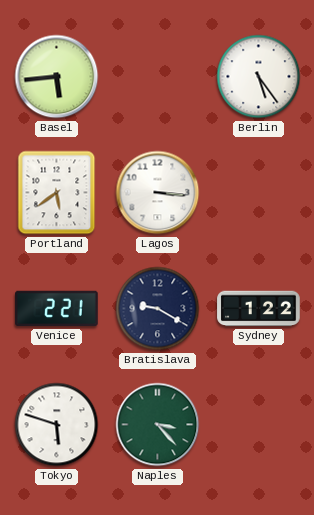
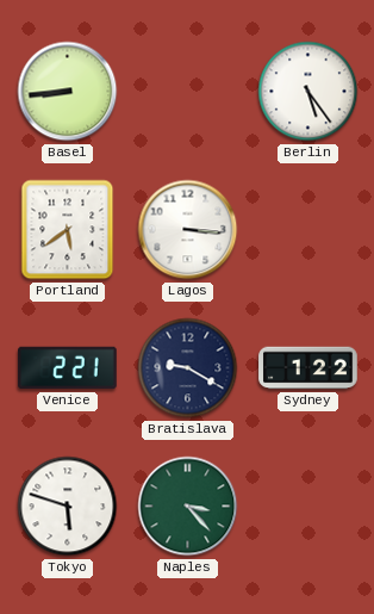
Basel: 5:44 -> 8:44
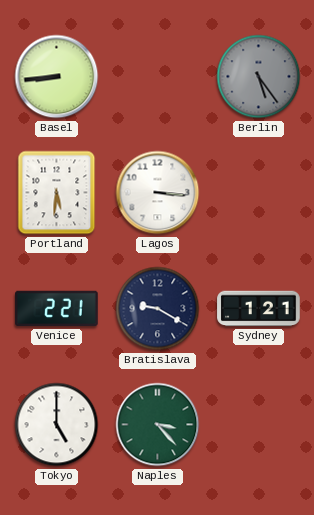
Berlin dial: white -> grey
Portland: 5:39 -> 5:31
Sydney: 1:22 -> 1:21
Tokyo: 5:48 -> 5:00
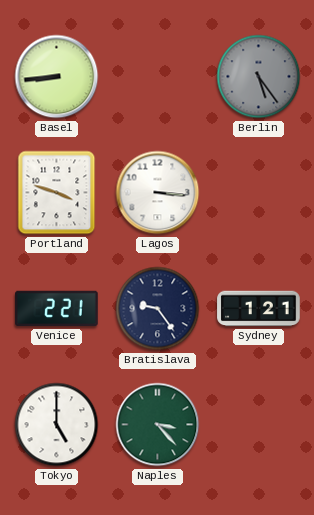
Portland: 5:31 -> 3:48
Bratislava: 9:20 -> 9:24
